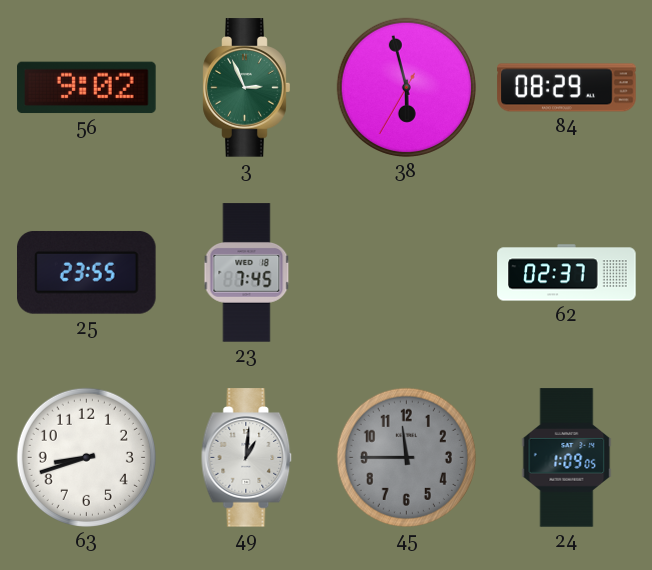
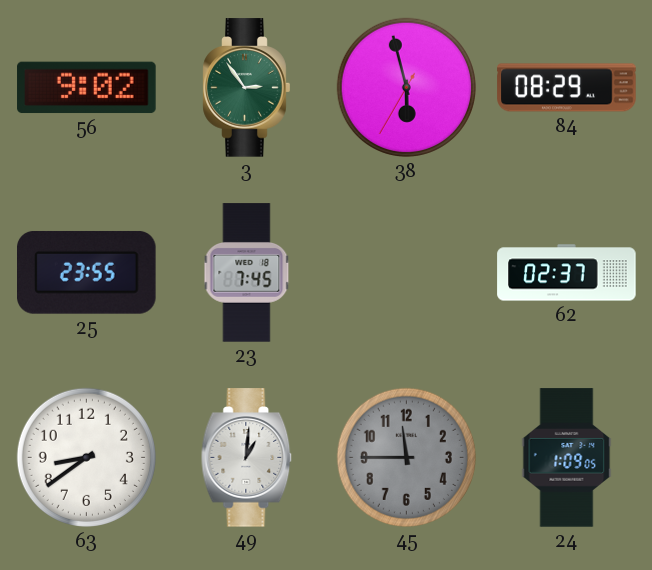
3: 2:56 -> 2:54
63: 8:42 -> 8:39
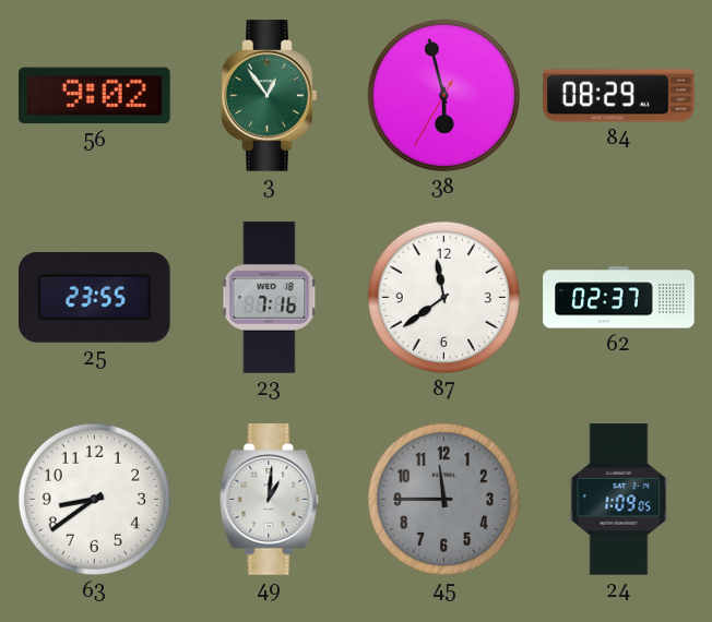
3: 2:54 -> 12:54
23: 7:45 -> 7:16
87: none -> 11:39
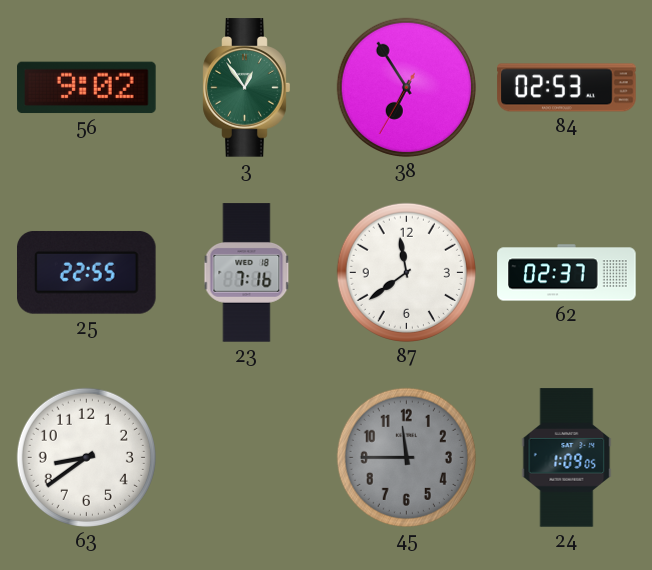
38: 5:57 -> 6:54
84: 08:29 -> 02:53
25: 23:55 -> 22:55
49: 1:01 -> none
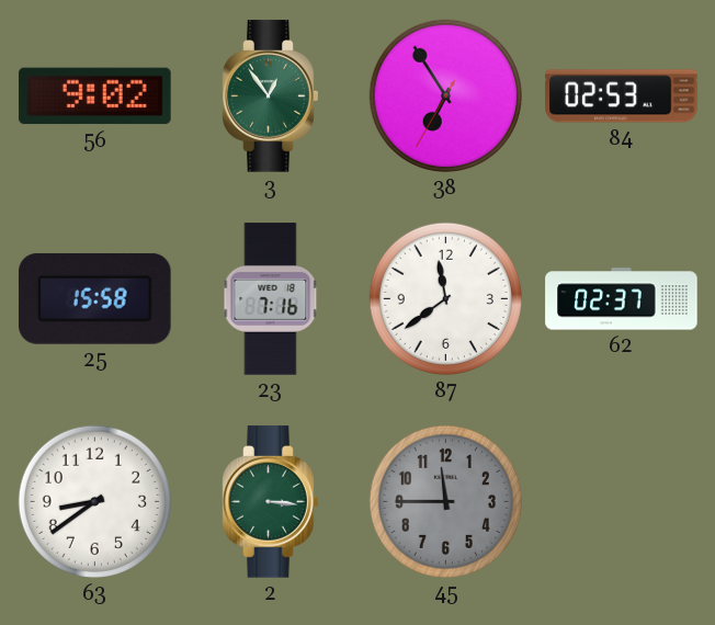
25: 22:55 -> 15:58
2: none -> 3:16
24: 1:09 -> none
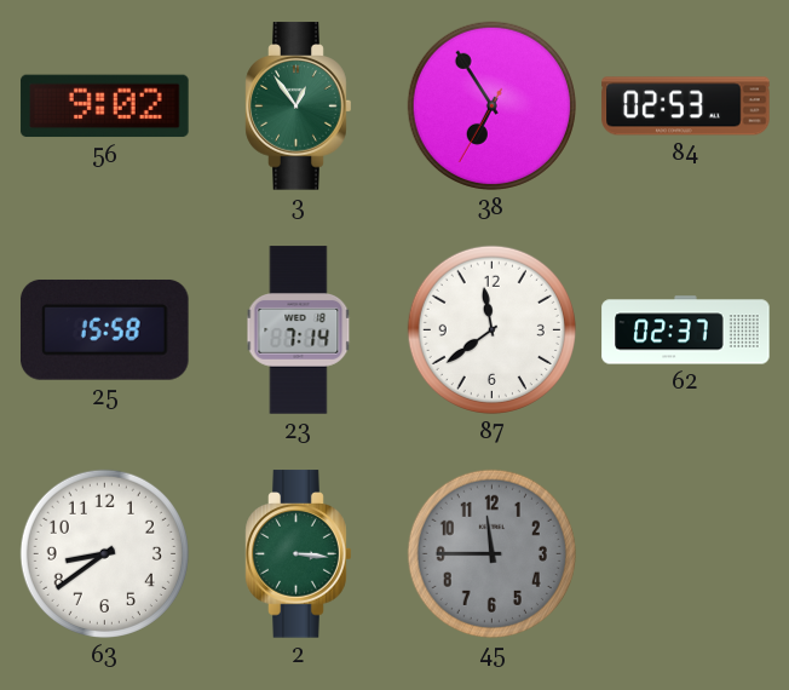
23: 7:16 -> 7:14
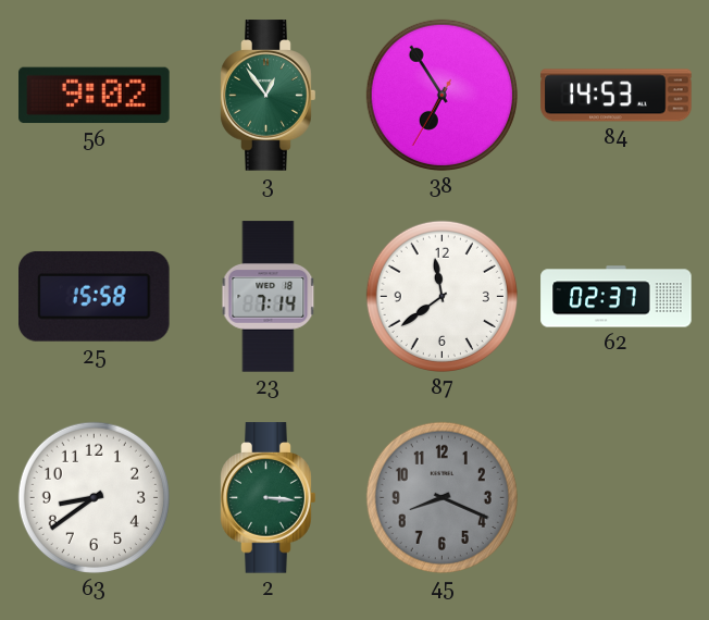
84: 02:53 -> 14:53
45: 11:45 -> 8:19
